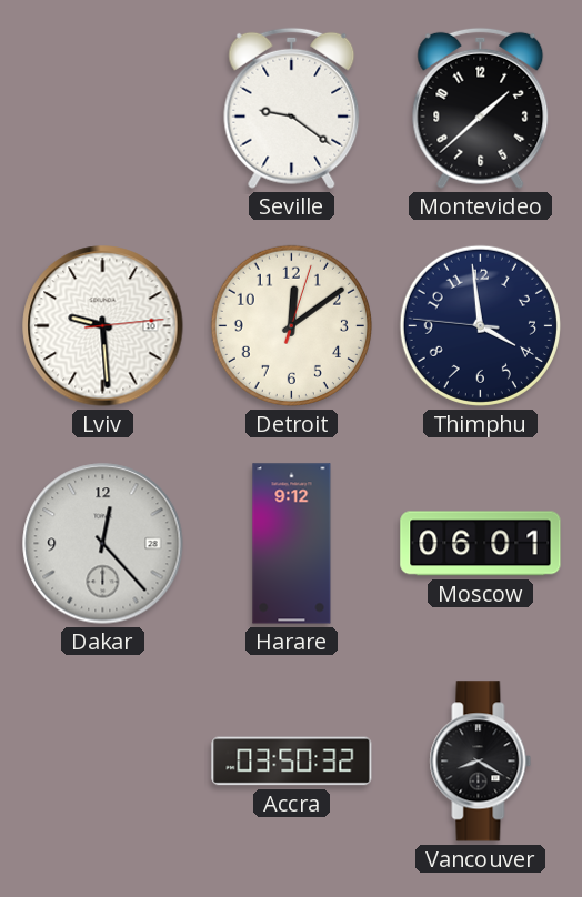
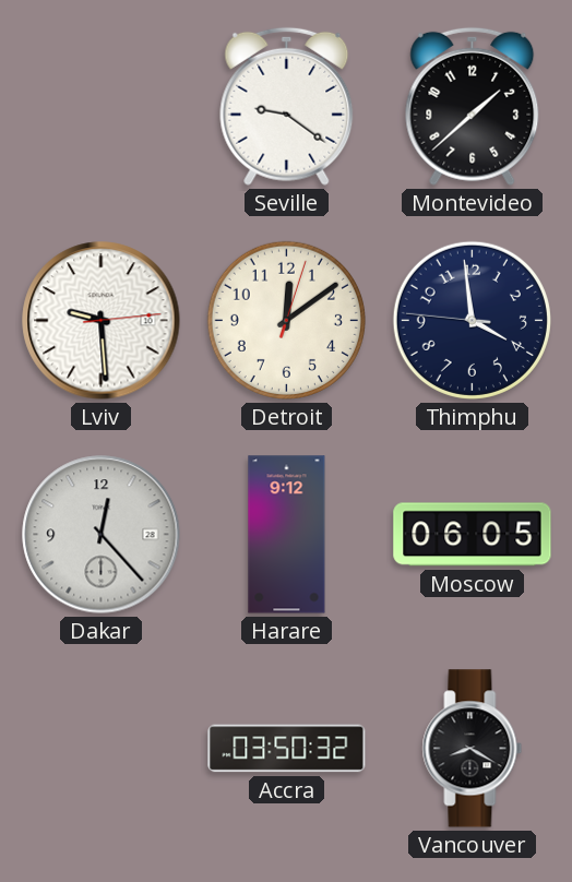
Moscow: 06:01 -> 06:05
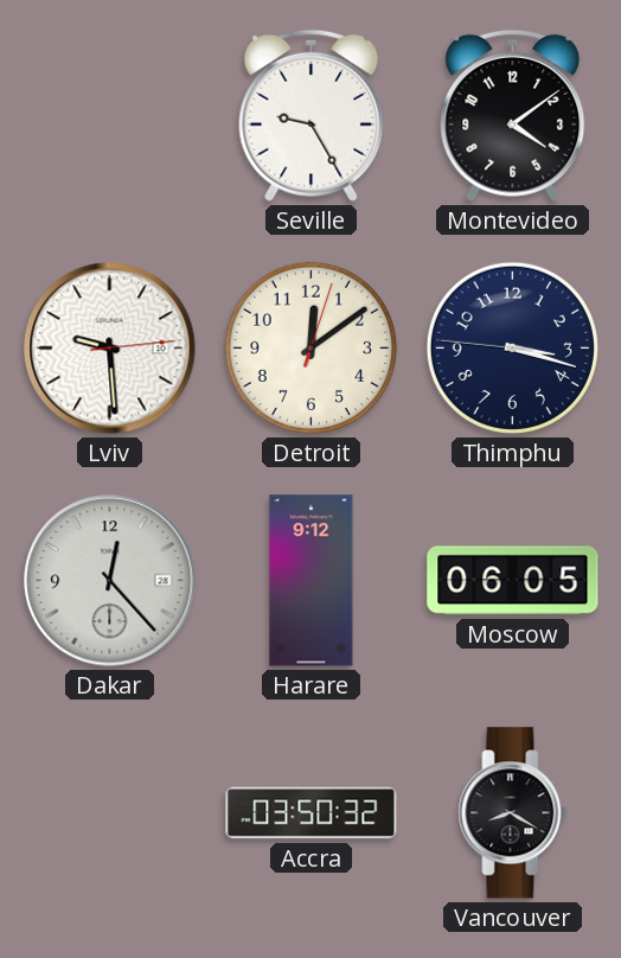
Seville: 9:21 -> 9:25
Montevideo: 1:38 -> 4:09
Thimphu: 3:58 -> 3:17
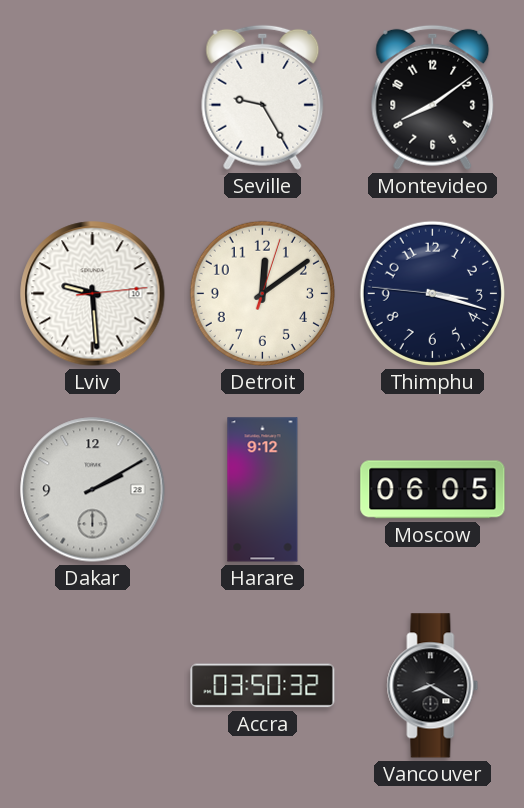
Montevideo: 4:09 -> 8:09
Dakar: 12:23 -> 2:10
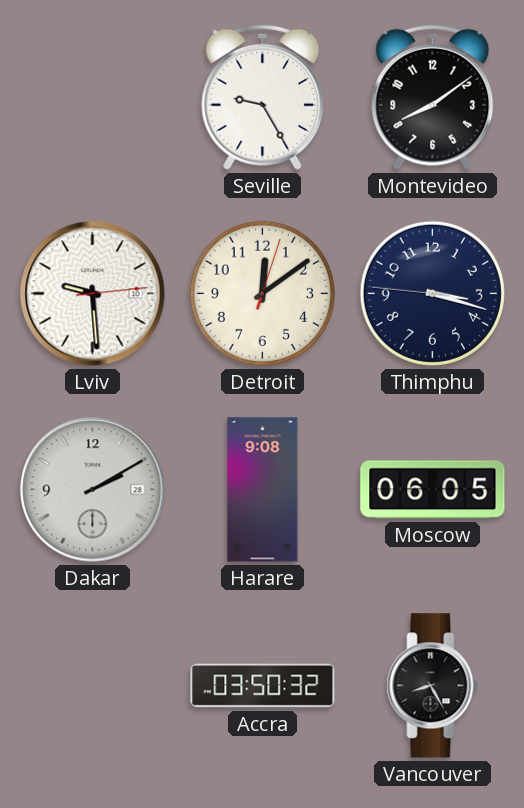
Harare: 9:12 -> 9:08
Vancouver: 8:20 -> 8:25
